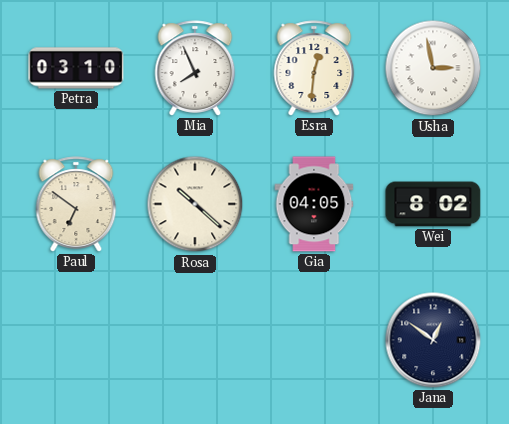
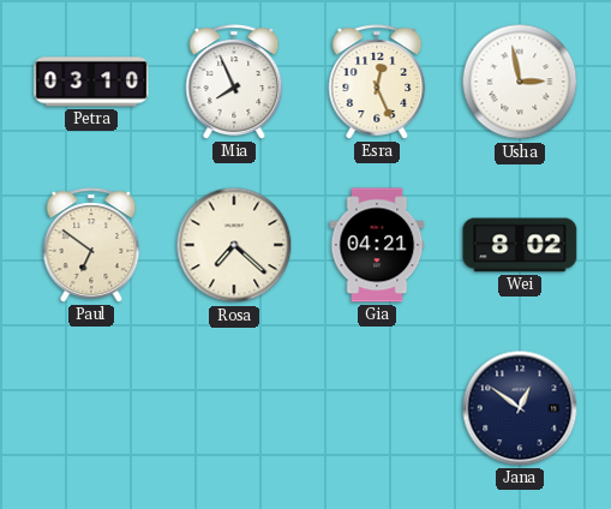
Esra: 12:31 -> 12:26
Rosa: 10:22 -> 7:22
Gia: 04:05 -> 04:21
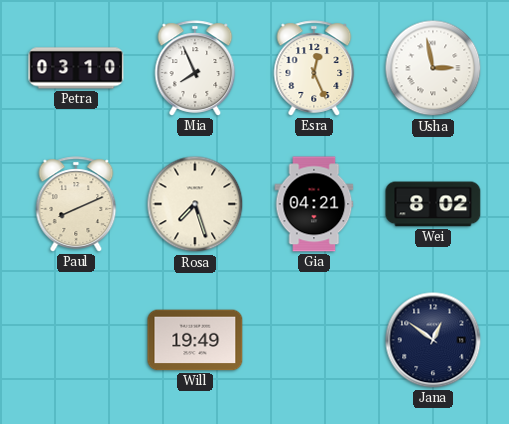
Paul: 6:51 -> 8:11
Rosa: 7:22 -> 7:27
Will: none -> 19:49
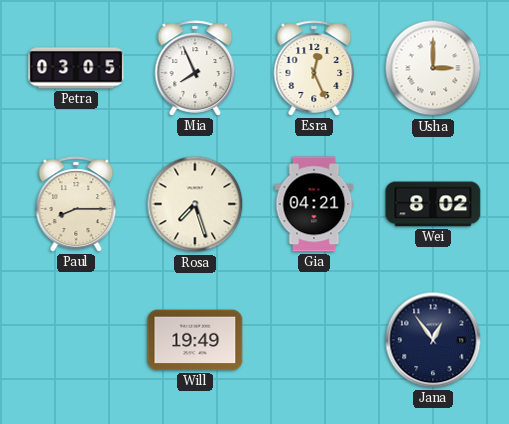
Petra: 03:10 -> 03:05
Usha: 2:58 -> 3:00
Paul: 8:11 -> 8:15
Jana: 12:51 -> 12:54
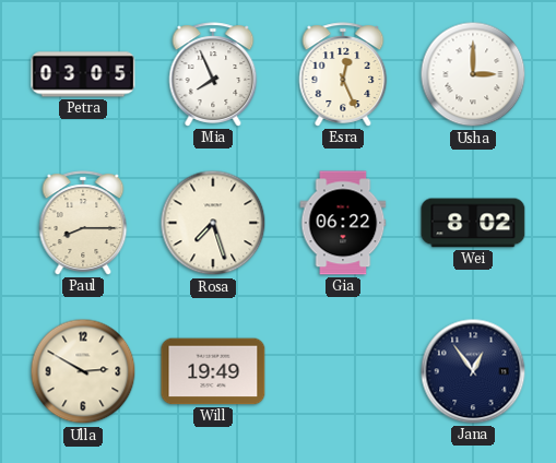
Gia: 04:21 -> 06:22
Ulla: none -> 2:50
